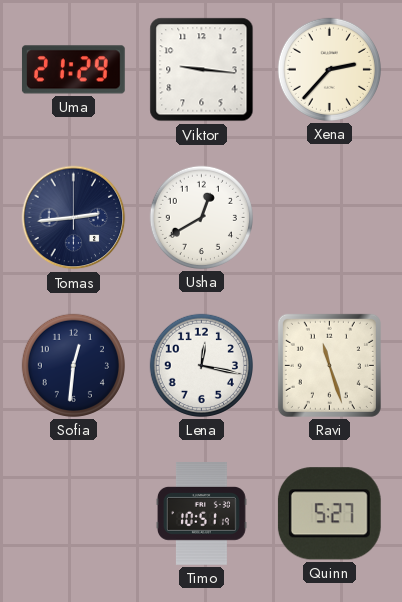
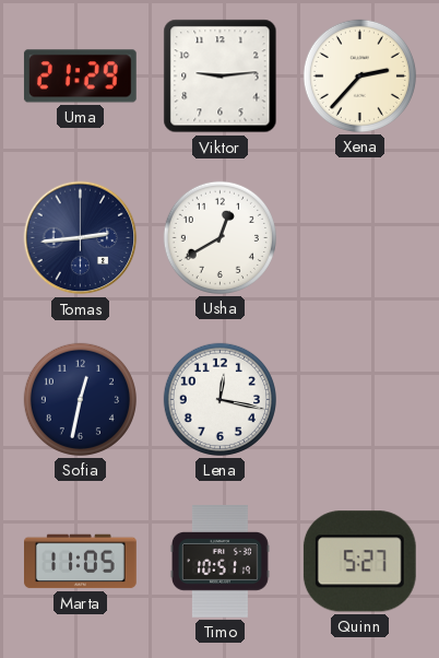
Viktor: 9:16 -> 9:14
Sofia: 12:31 -> 12:32
Ravi: 11:27 -> none
Marta: none -> 11:05
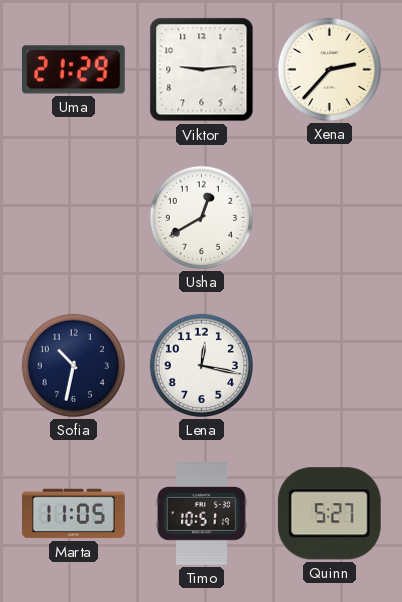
Tomas: 2:44 -> none
Sofia: 12:32 -> 10:32
